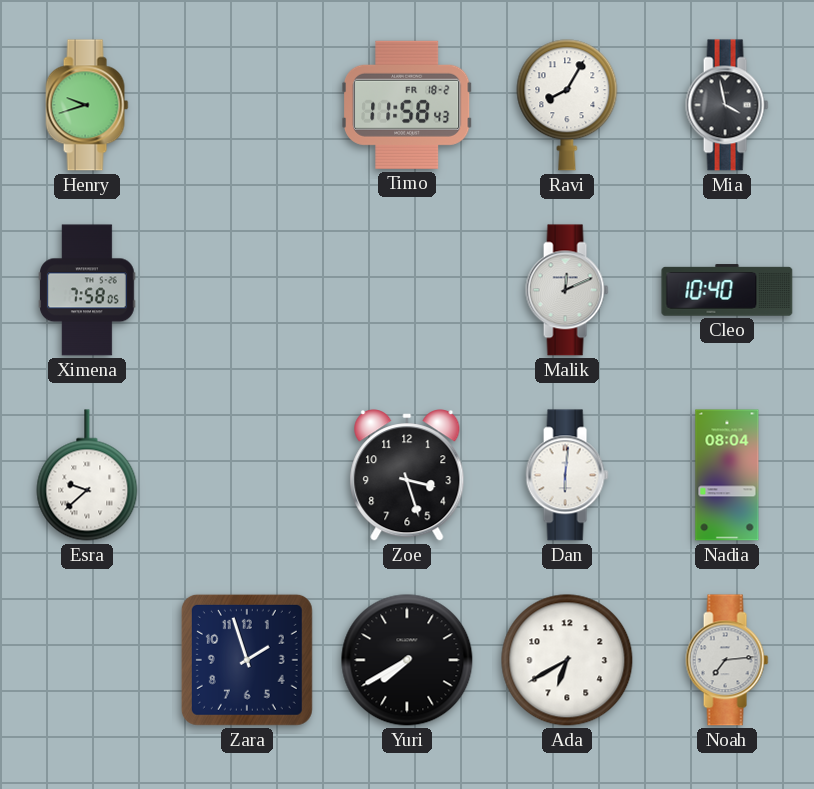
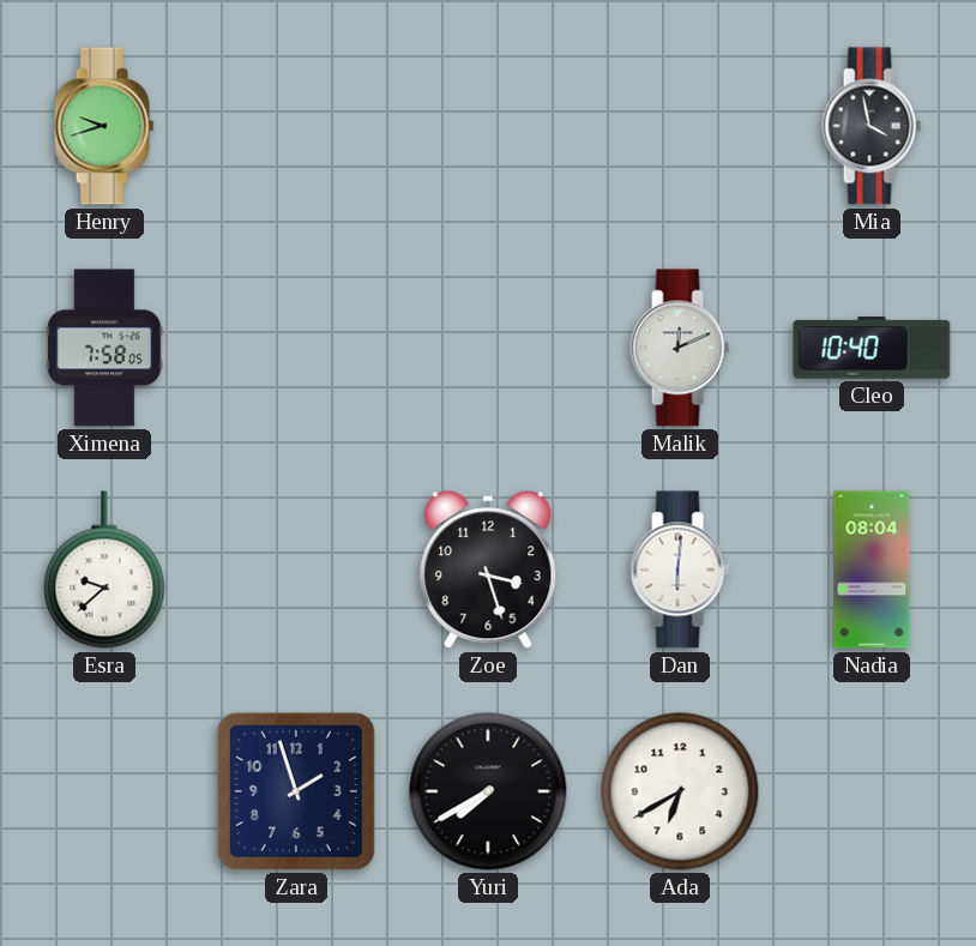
Timo: 11:58 -> none
Ravi: 8:05 -> none
Noah: 7:14 -> none
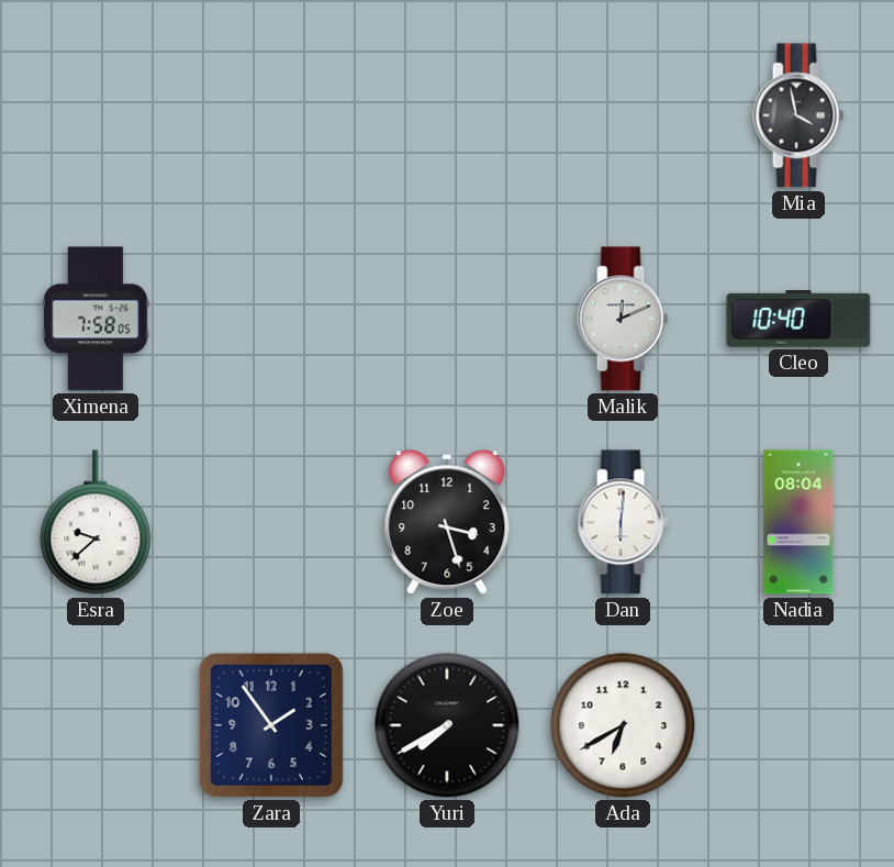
Henry: 9:42 -> none
Zara: 1:57 -> 1:54
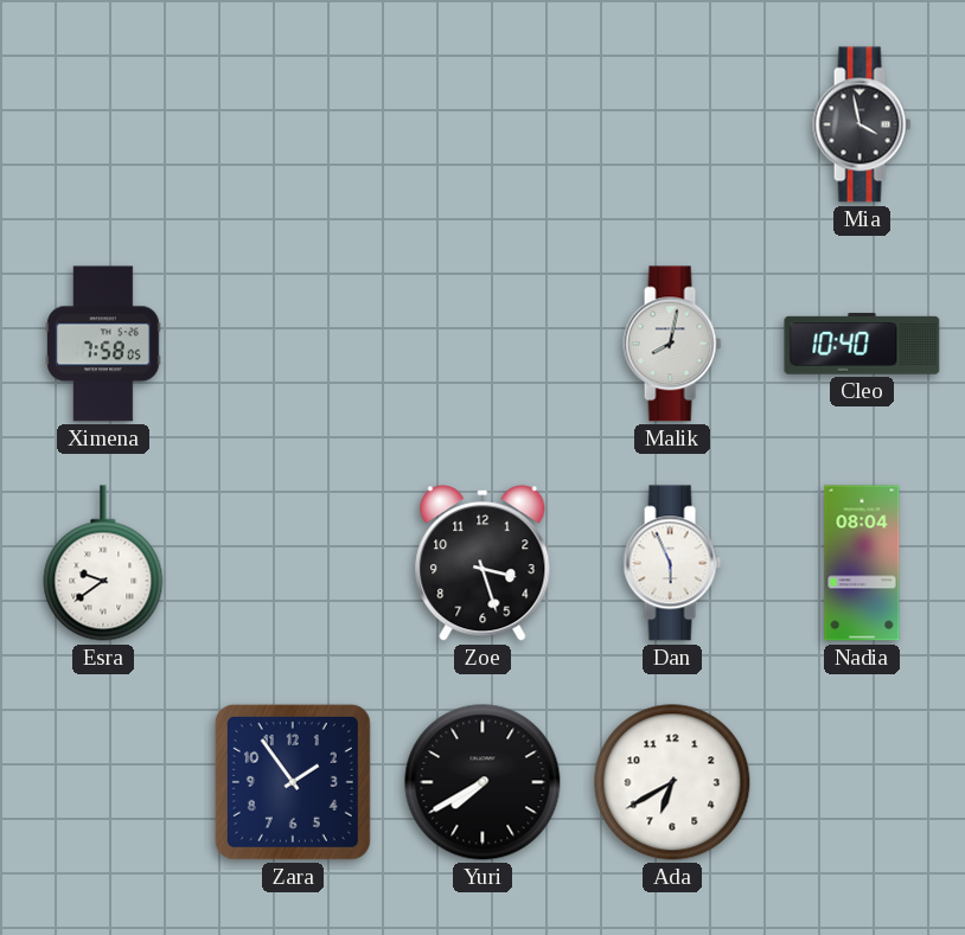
Malik: 12:11 -> 8:02
Esra: 9:38 -> 9:39
Dan: 6:01 -> 5:56
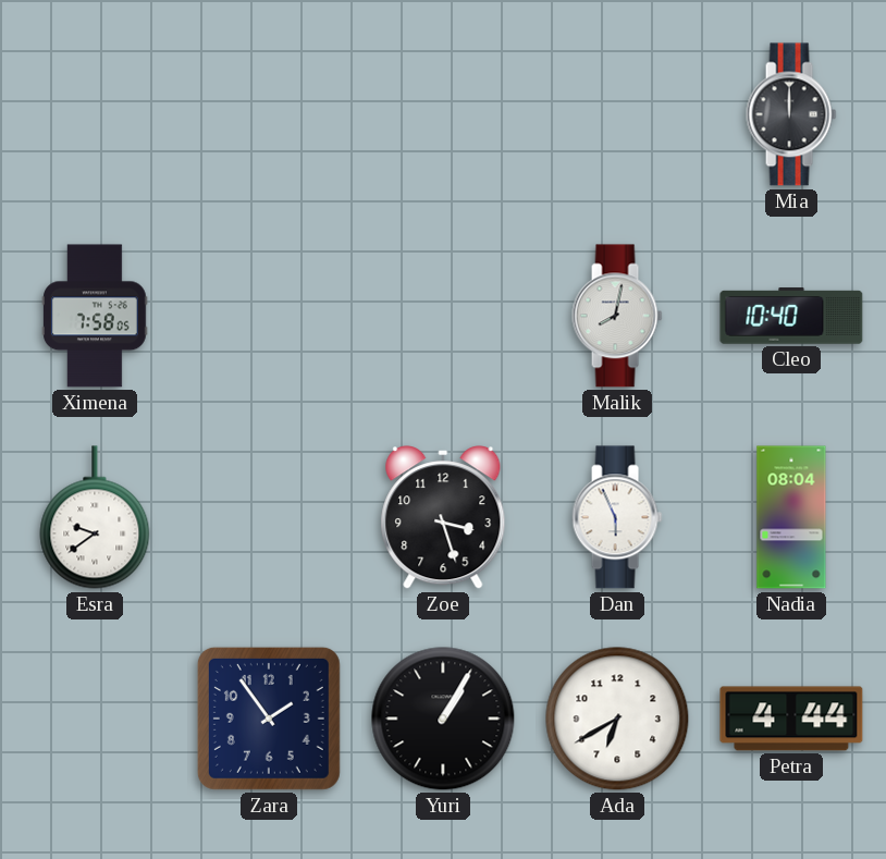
Mia: 3:58 -> 12:00
Yuri: 7:40 -> 1:05
Petra: none -> 4:44
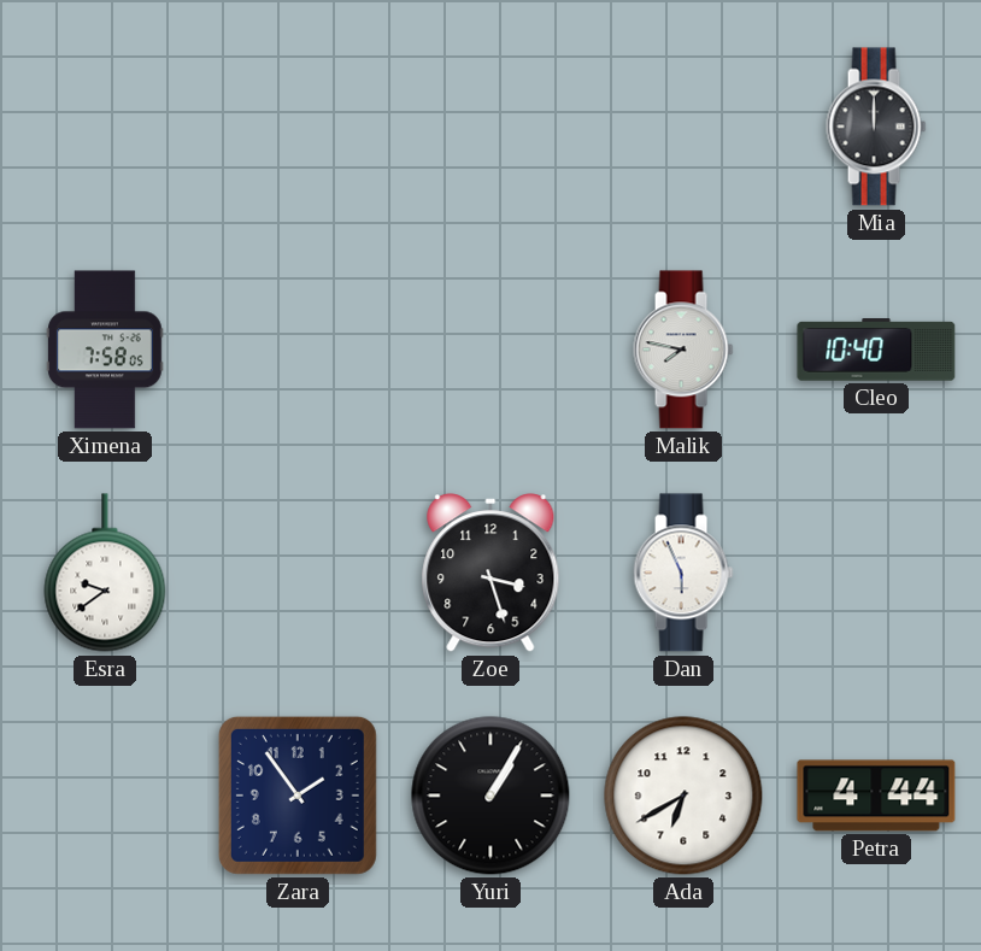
Malik: 8:02 -> 7:47
Nadia: 08:04 -> none
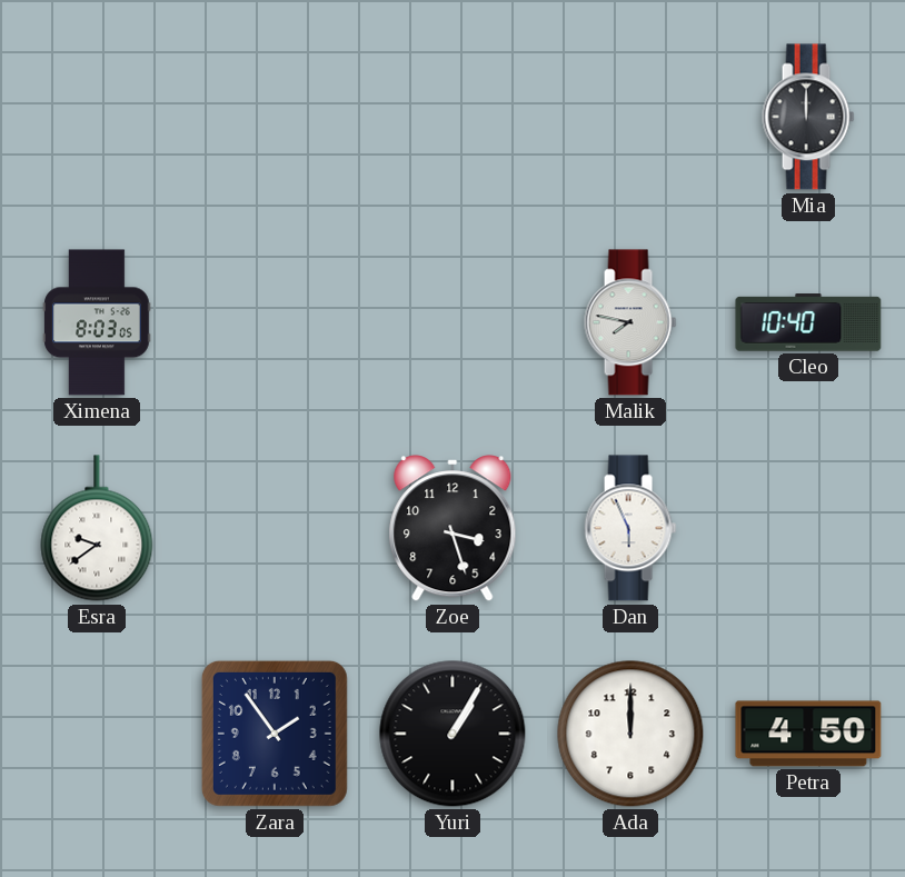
Ximena: 7:58 -> 8:03
Ada: 6:40 -> 12:00
Petra: 4:44 -> 4:50
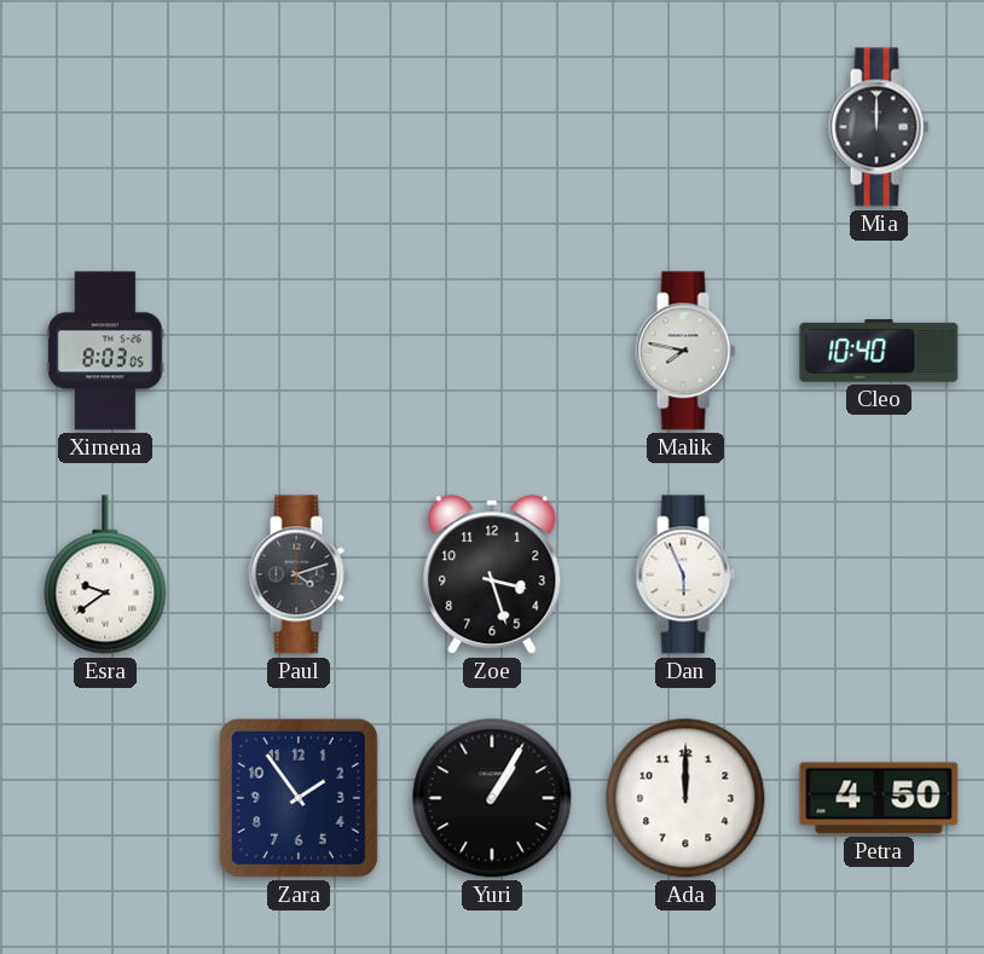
Paul: none -> 4:12
